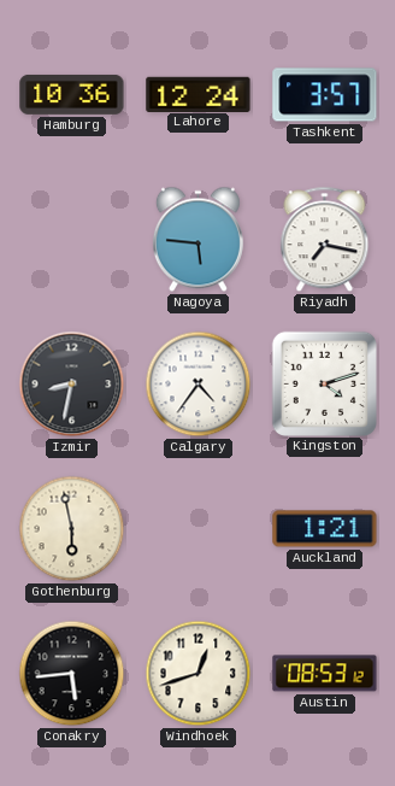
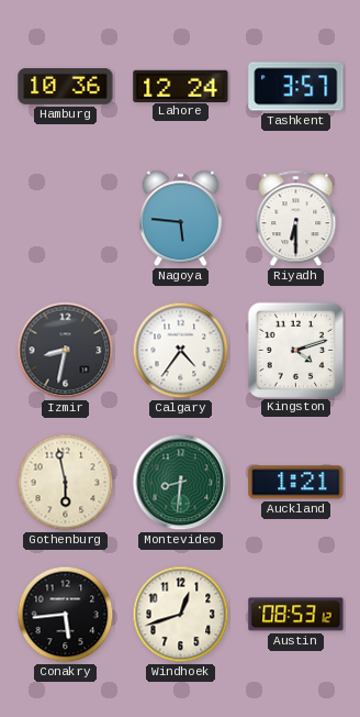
Riyadh: 7:17 -> 6:30
Montevideo: none -> 8:31
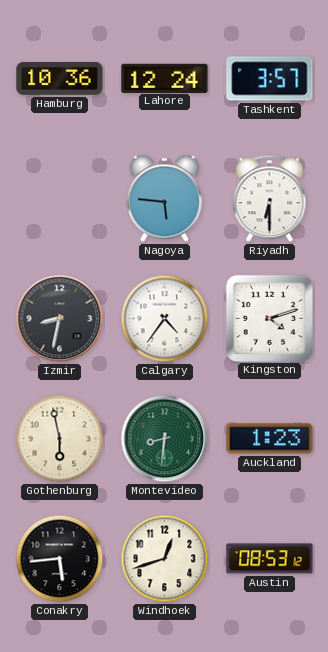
Auckland: 1:21 -> 1:23
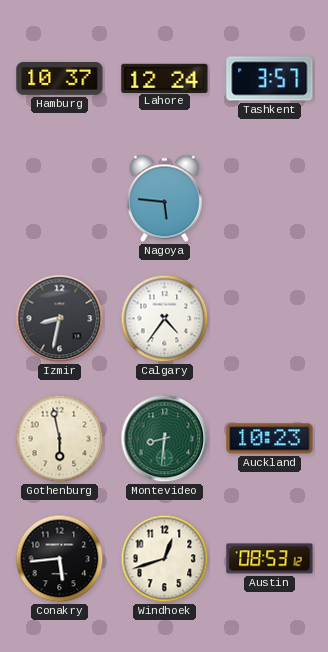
Hamburg: 10:36 -> 10:37
Riyadh: 6:30 -> none
Kingston: 4:12 -> none
Auckland: 1:23 -> 10:23
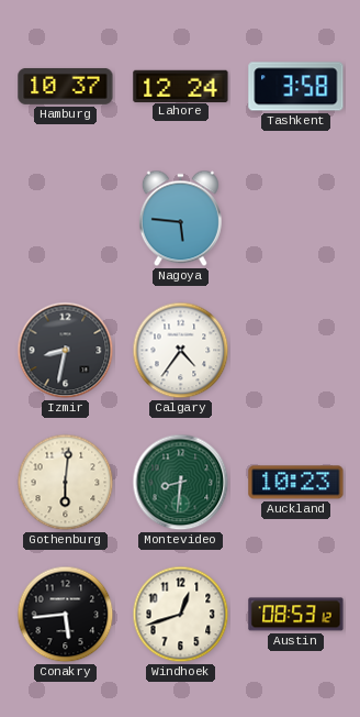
Tashkent: 3:57 -> 3:58
Gothenburg: 5:58 -> 6:01
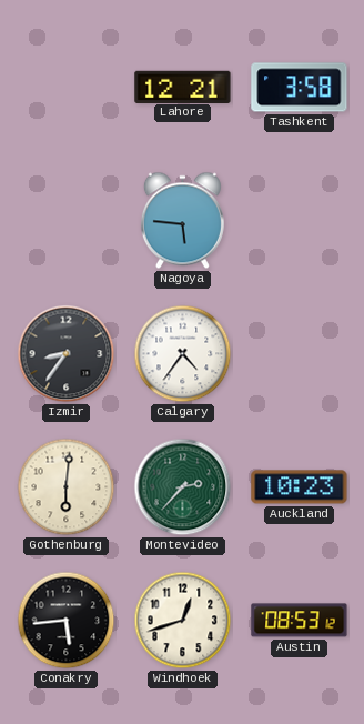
Hamburg: 10:37 -> none
Lahore: 12:24 -> 12:21
Izmir: 8:32 -> 8:36
Montevideo: 8:31 -> 2:37
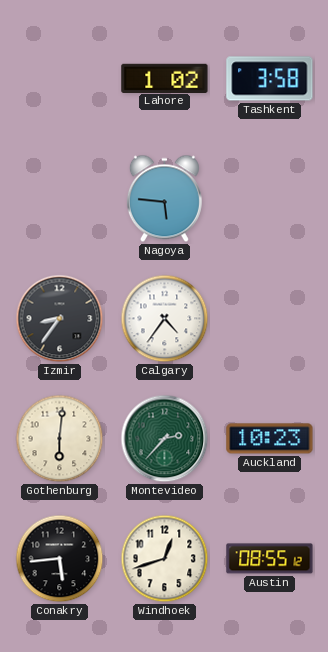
Lahore: 12:21 -> 1:02
Austin: 08:53 -> 08:55
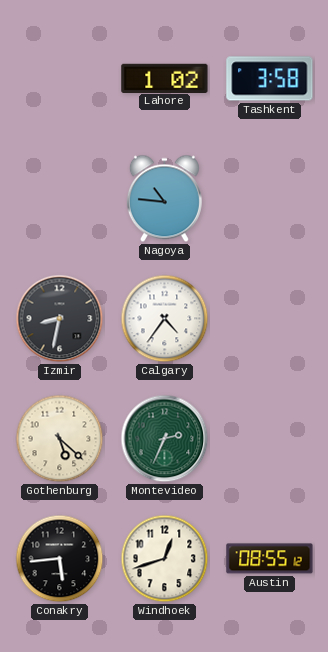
Nagoya: 5:46 -> 10:46
Izmir: 8:36 -> 8:32
Gothenburg: 6:01 -> 5:22
Montevideo: 2:37 -> 2:34
Auckland: 10:23 -> none
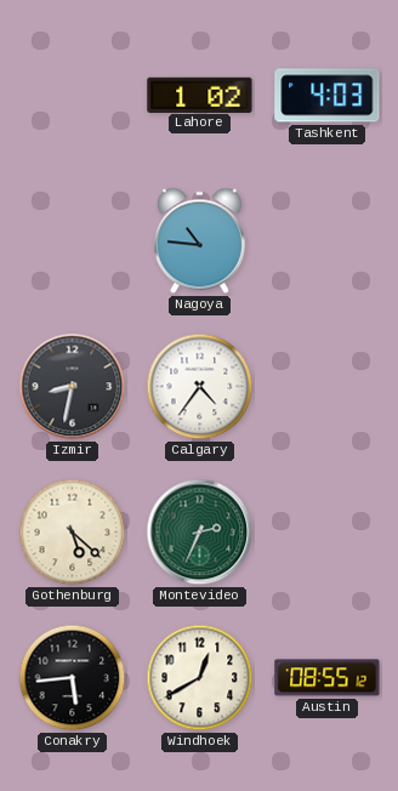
Tashkent: 3:58 -> 4:03
Windhoek: 12:42 -> 12:40
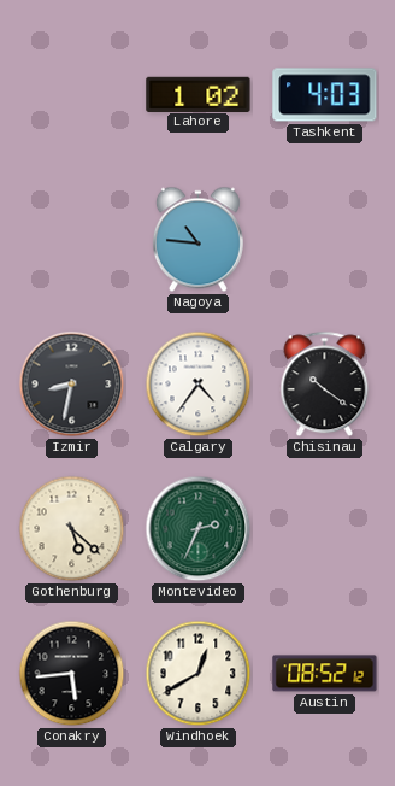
Chisinau: none -> 10:21
Austin: 08:55 -> 08:52
